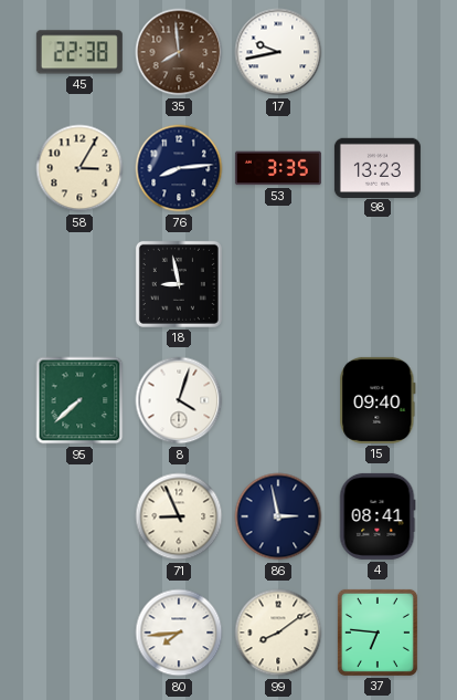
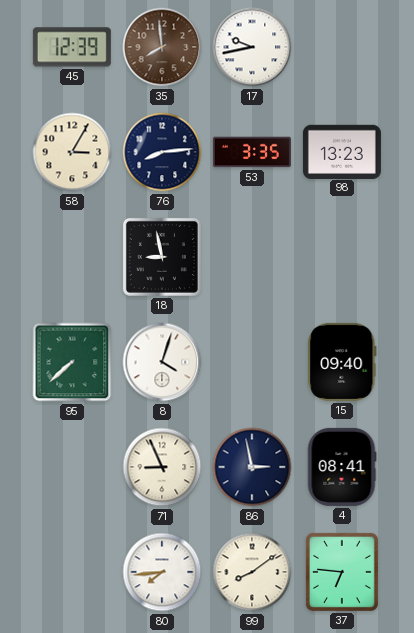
45: 22:38 -> 12:39
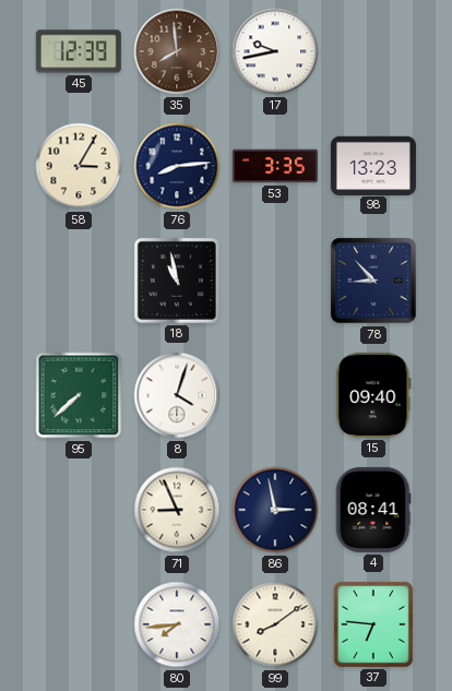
18: 8:58 -> 10:58
78: none -> 8:53
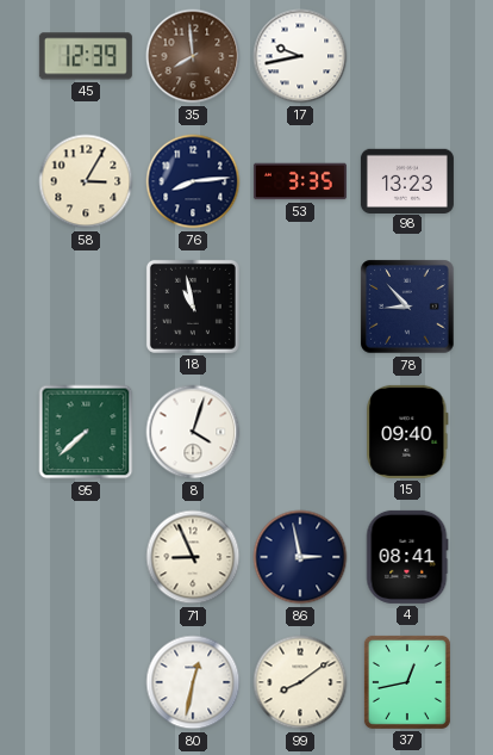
80: 7:44 -> 12:32
37: 6:46 -> 12:43
